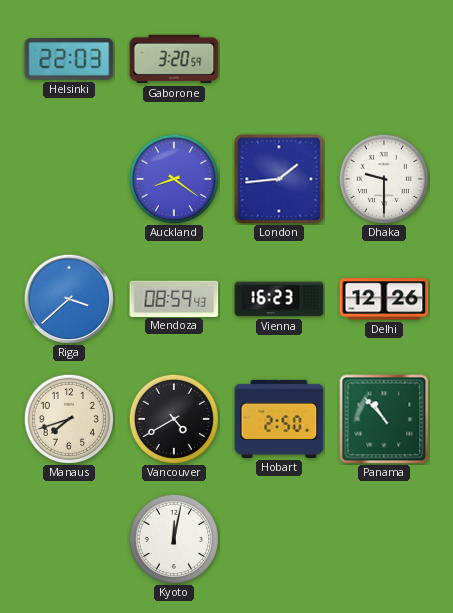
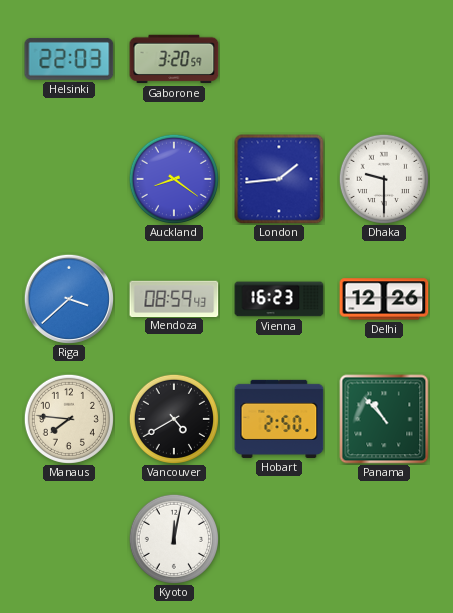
Manaus: 7:42 -> 7:46
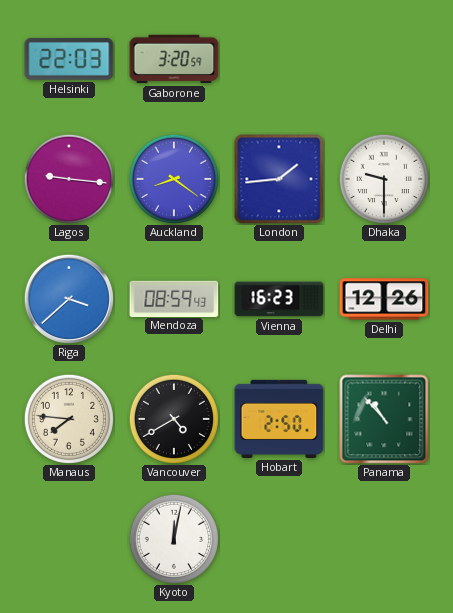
Lagos: none -> 9:16
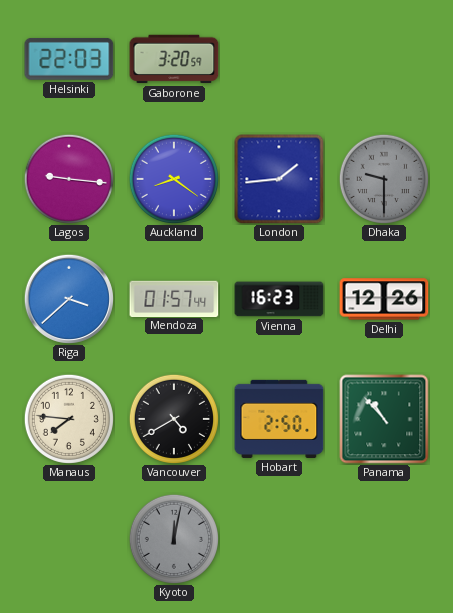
Dhaka dial: white -> grey
Mendoza: 08:59 -> 01:57
Kyoto dial: white -> grey
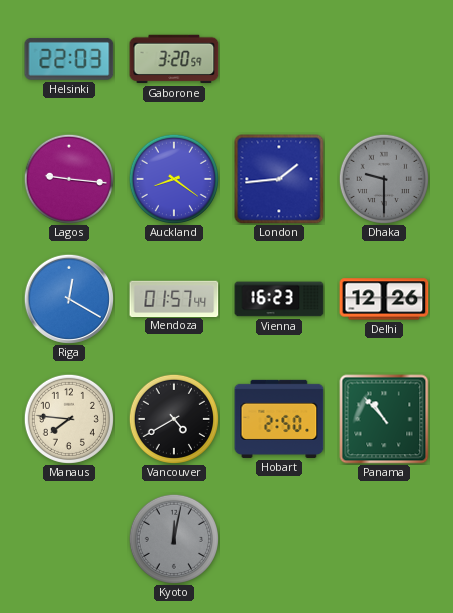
Riga: 3:38 -> 12:20
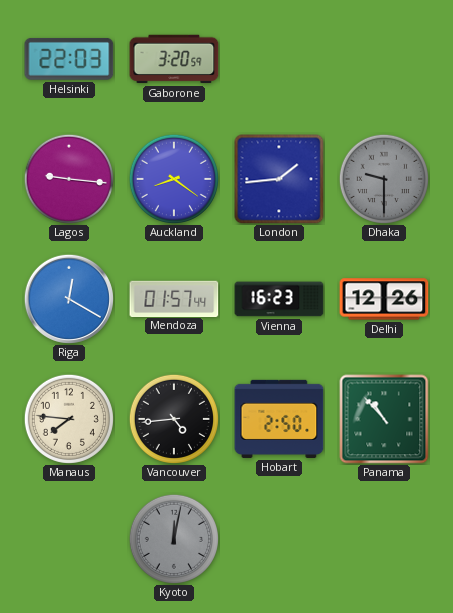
Vancouver: 4:40 -> 4:44
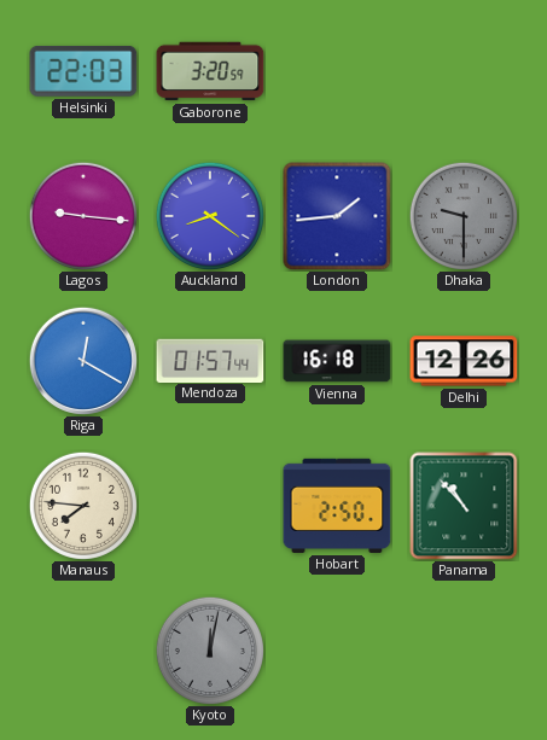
Vienna: 16:23 -> 16:18
Vancouver: 4:44 -> none
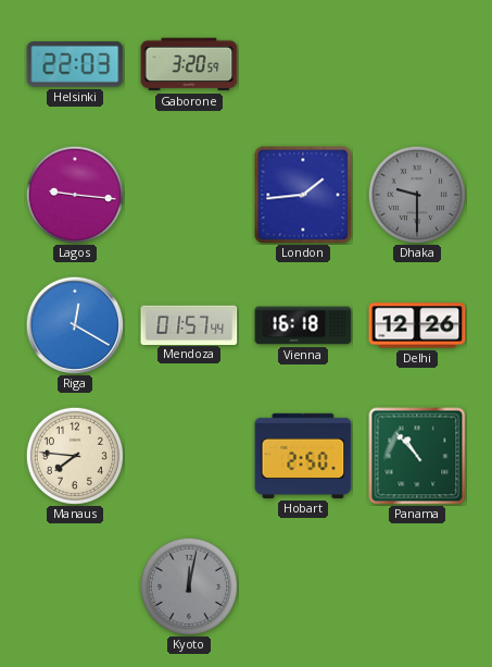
Auckland: 8:21 -> none
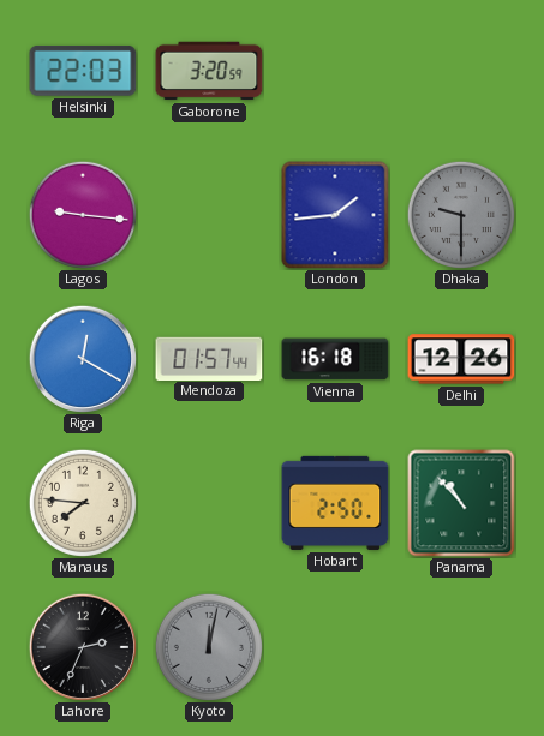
Lahore: none -> 2:34
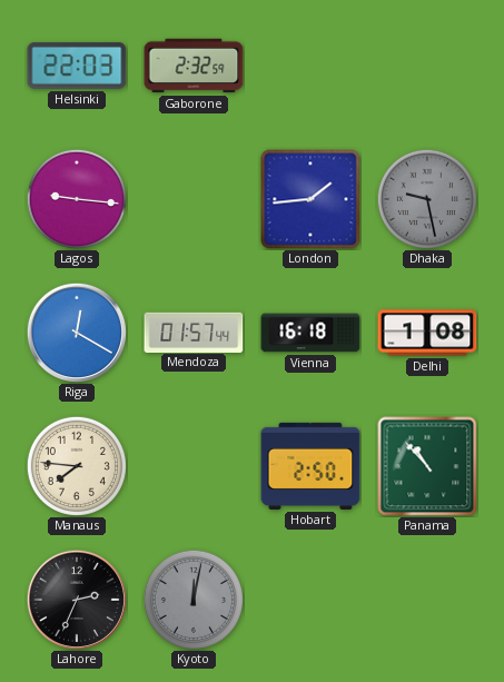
Gaborone: 3:20 -> 2:32
Dhaka: 9:30 -> 9:28
Delhi: 12:26 -> 1:08
